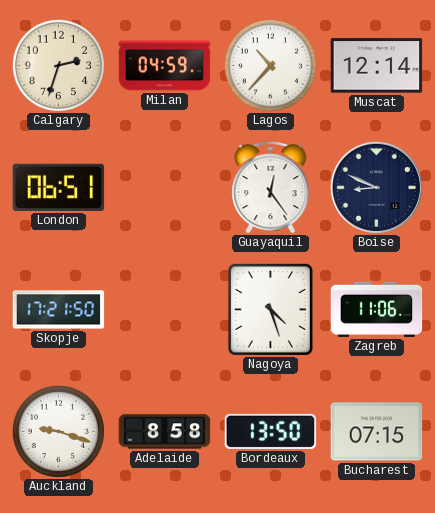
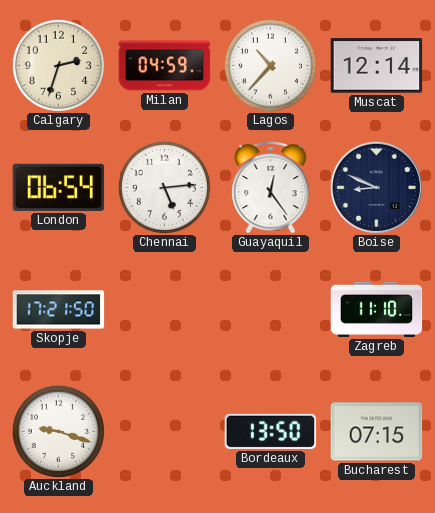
London: 06:51 -> 06:54
Chennai: none -> 5:14
Nagoya: 4:27 -> none
Zagreb: 11:06 -> 11:10
Adelaide: 8:58 -> none
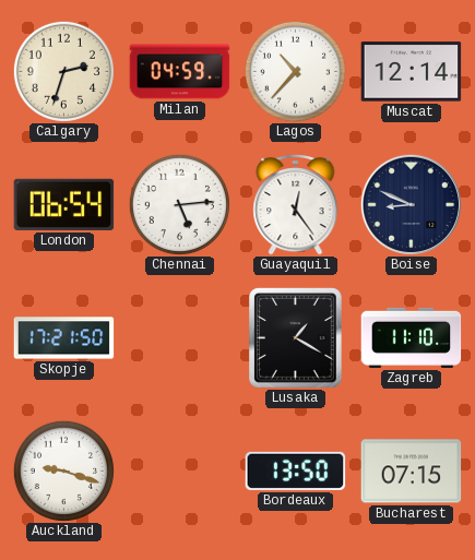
Lusaka: none -> 1:20
